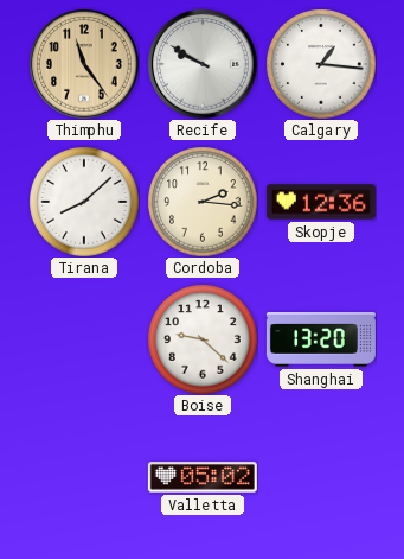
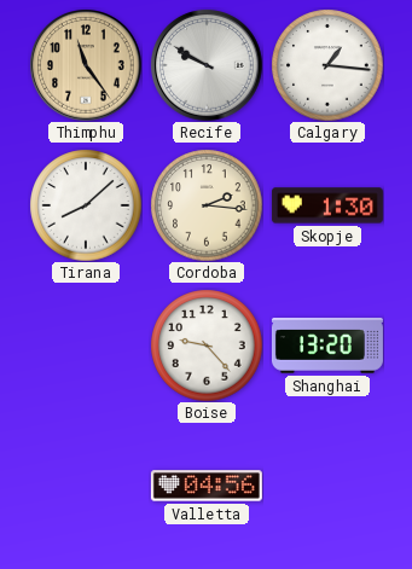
Skopje: 12:36 -> 1:30
Boise: 9:22 -> 9:23
Valletta: 05:02 -> 04:56
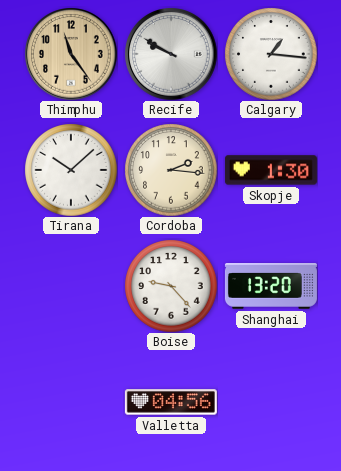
Tirana: 8:08 -> 10:08
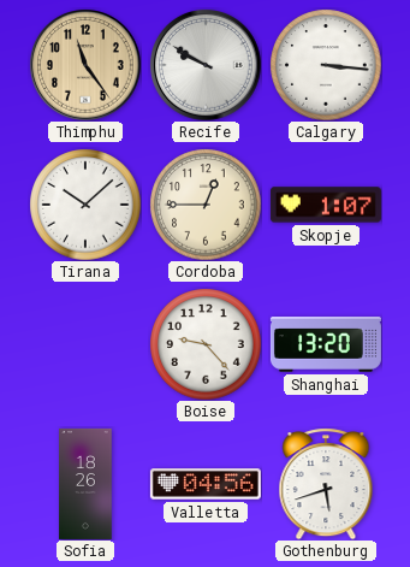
Calgary: 1:16 -> 3:16
Cordoba: 2:16 -> 12:45
Skopje: 1:30 -> 1:07
Sofia: none -> 18:26
Gothenburg: none -> 5:42
